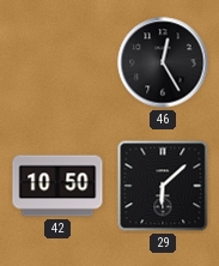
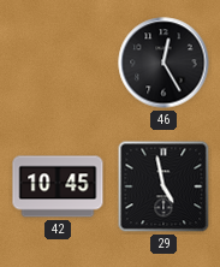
42: 10:50 -> 10:45
29: 6:08 -> 4:58
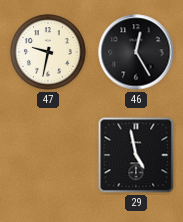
47: none -> 9:32
42: 10:45 -> none
